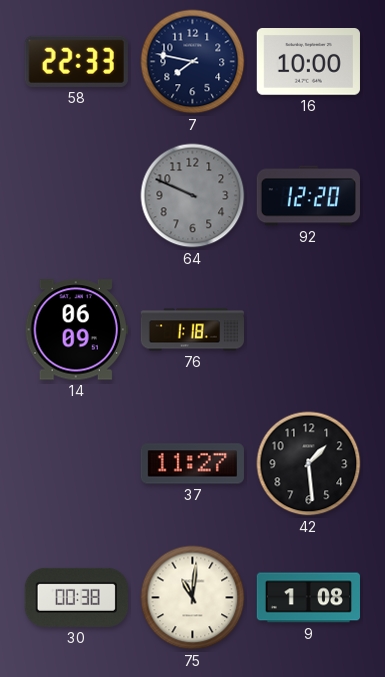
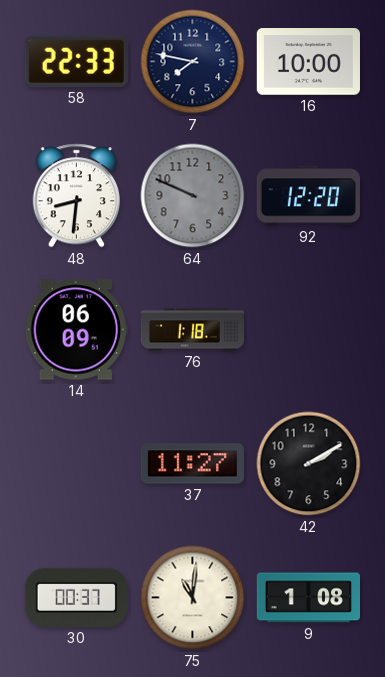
48: none -> 8:31
42: 1:29 -> 2:10
30: 00:38 -> 00:37
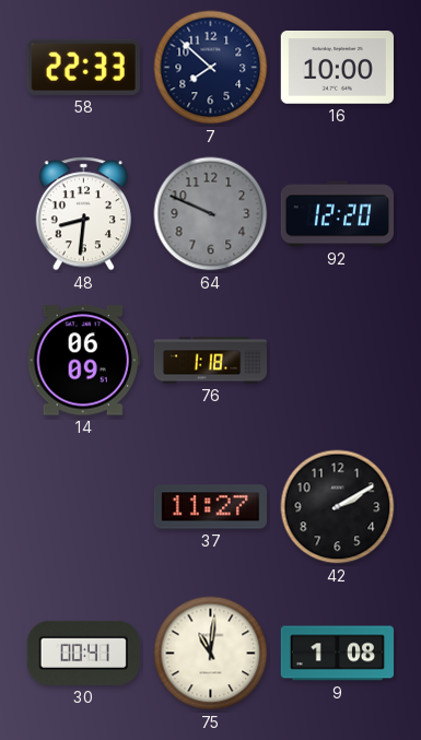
7: 7:47 -> 7:52
30: 00:37 -> 00:41
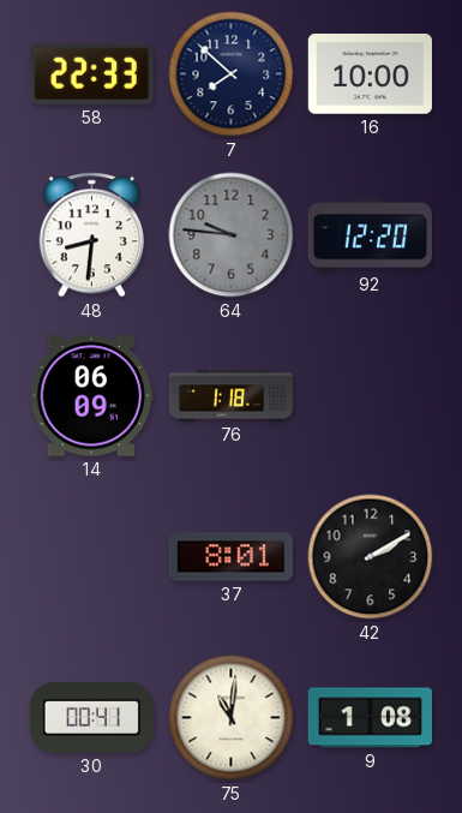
64: 9:49 -> 9:46
37: 11:27 -> 8:01
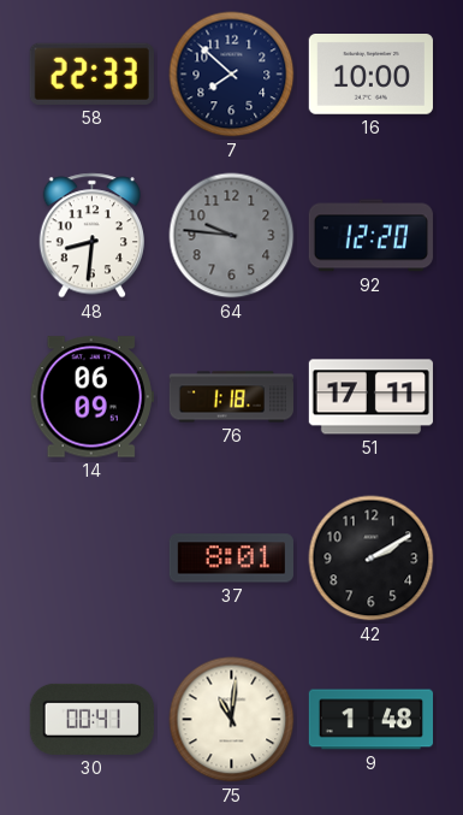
51: none -> 17:11
9: 1:08 -> 1:48
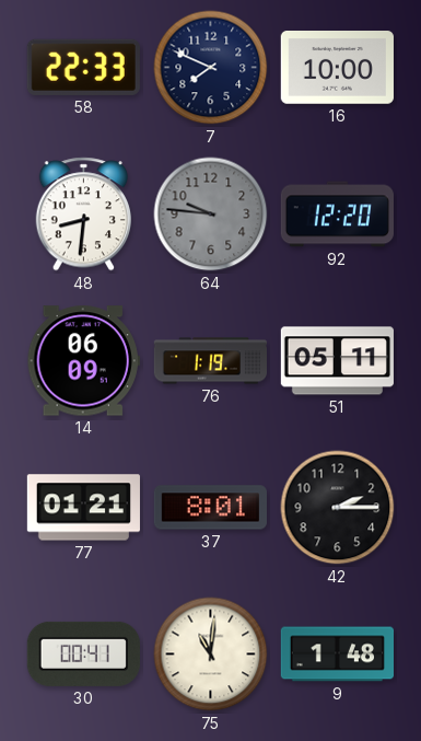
7: 7:52 -> 7:49
76: 1:18 -> 1:19
51: 17:11 -> 05:11
77: none -> 01:21
42: 2:10 -> 2:15
